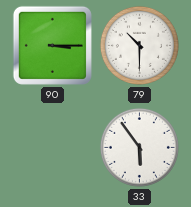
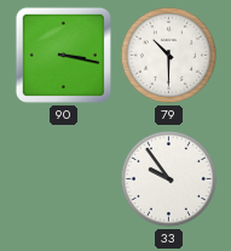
90: 3:15 -> 3:17
33: 5:54 -> 9:54
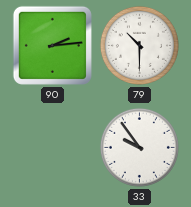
90: 3:17 -> 2:14
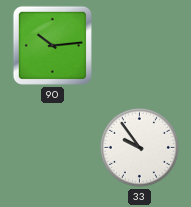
90: 2:14 -> 10:14
79: 10:30 -> none
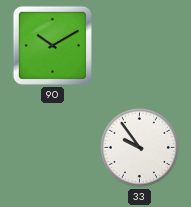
90: 10:14 -> 10:10
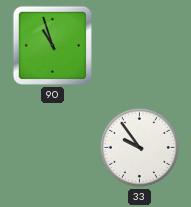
90: 10:10 -> 10:57
